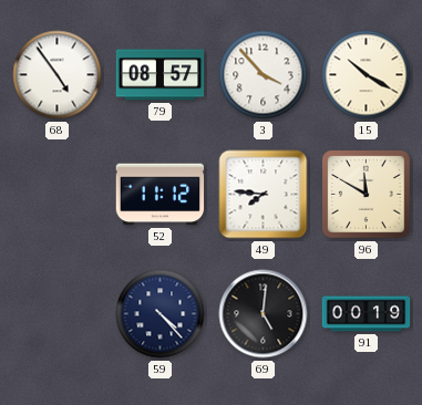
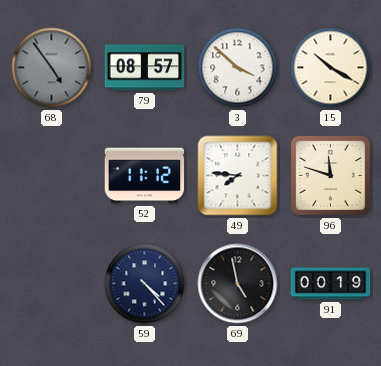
68 dial: white -> grey
3: 3:53 -> 3:52
96: 11:50 -> 11:48
69: 5:01 -> 4:58
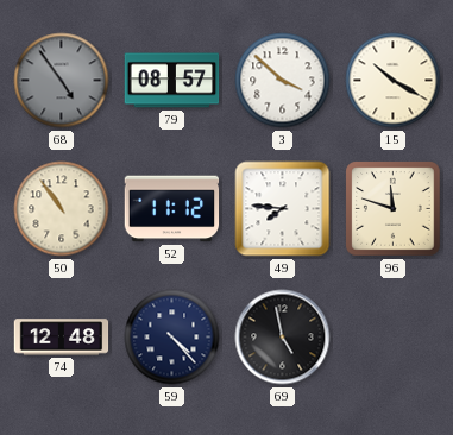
50: none -> 10:54
74: none -> 12:48
91: 00:19 -> none
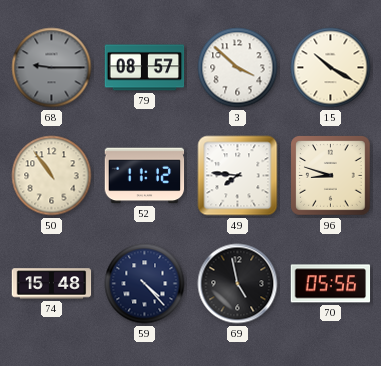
68: 4:54 -> 9:15
96: 11:48 -> 8:48
74: 12:48 -> 15:48
70: none -> 05:56
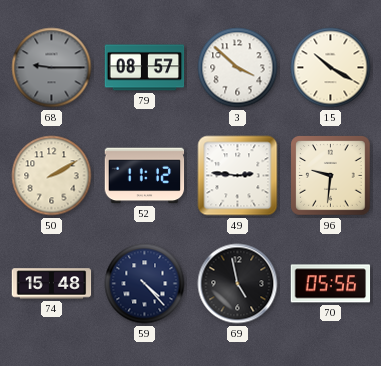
50: 10:54 -> 2:10
49: 7:46 -> 2:46
96: 8:48 -> 9:31
